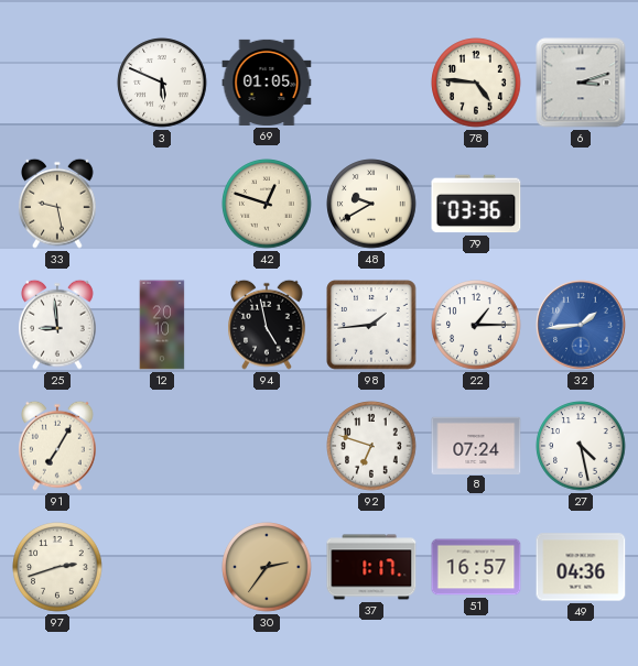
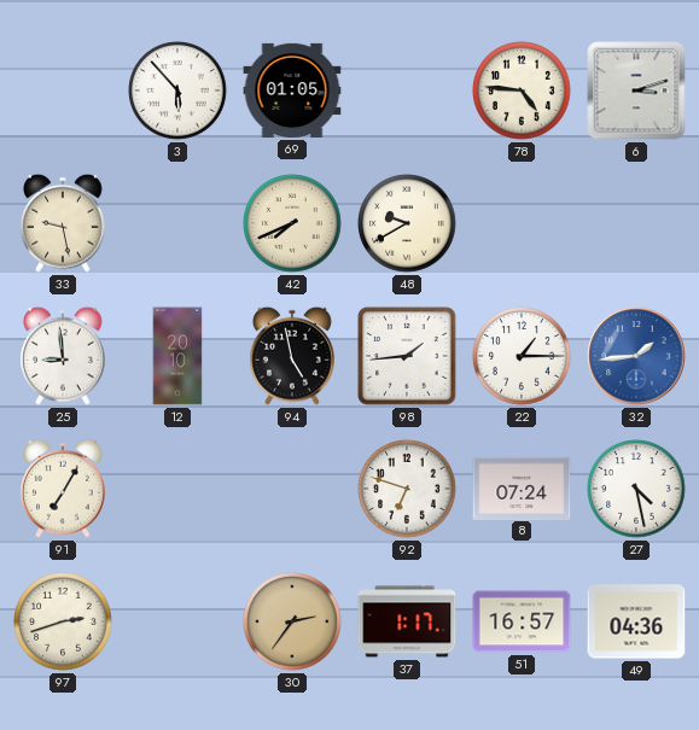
3: 5:49 -> 5:53
42: 12:48 -> 7:41
79: 03:36 -> none
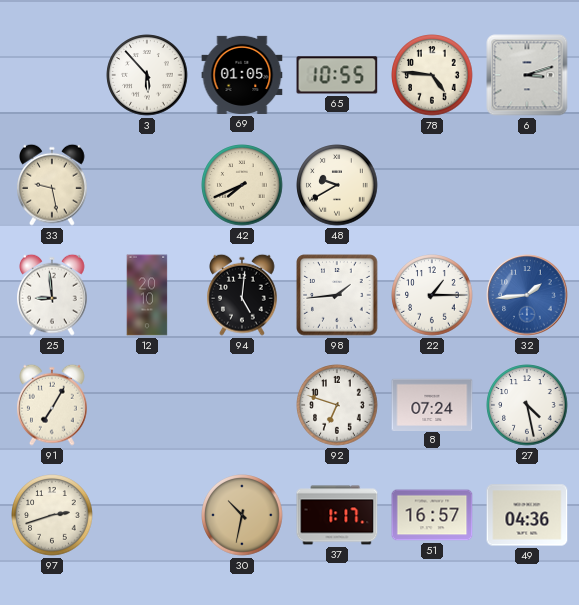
65: none -> 10:55
94: 4:58 -> 5:01
30: 2:36 -> 10:32
